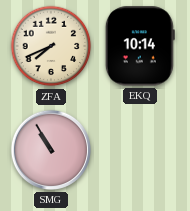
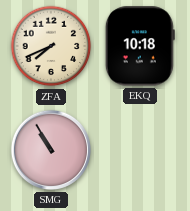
EKQ: 10:14 -> 10:18
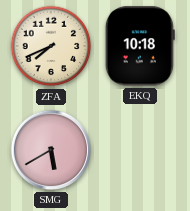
SMG: 10:55 -> 5:40
